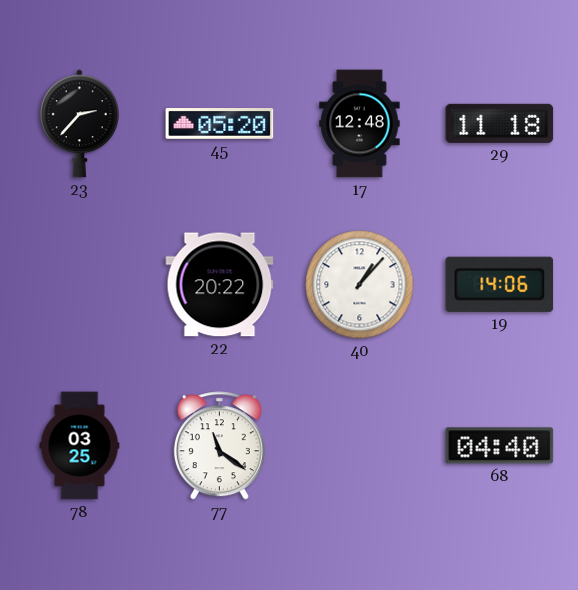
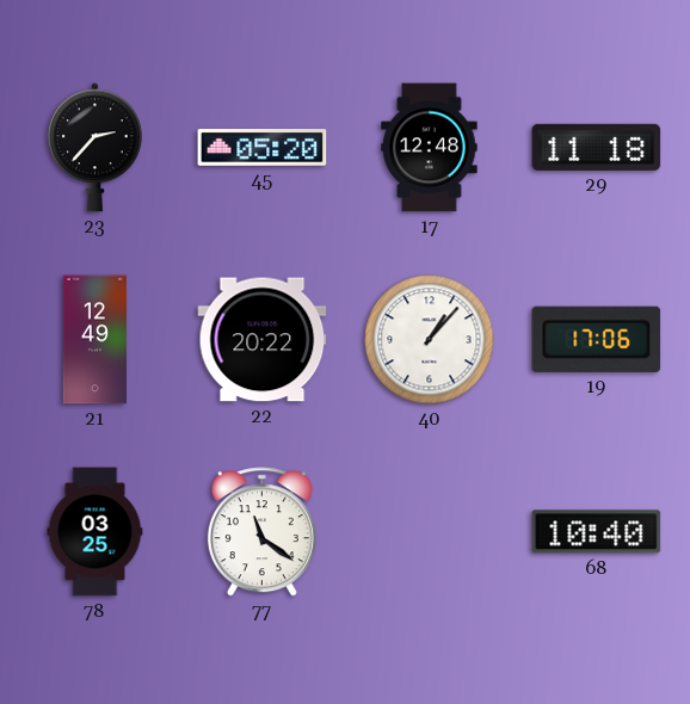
21: none -> 12:49
19: 14:06 -> 17:06
68: 04:40 -> 10:40
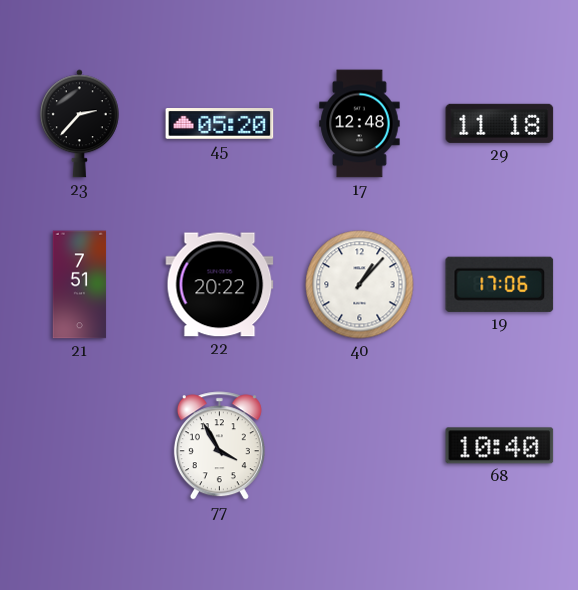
21: 12:49 -> 7:51
78: 03:25 -> none
77: 11:21 -> 3:55
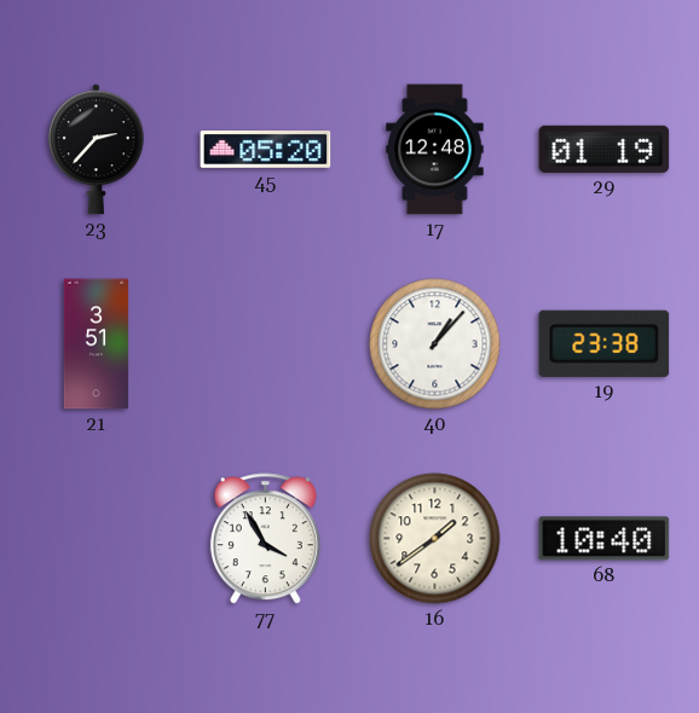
29: 11:18 -> 01:19
21: 7:51 -> 3:51
22: 20:22 -> none
19: 17:06 -> 23:38
16: none -> 1:39
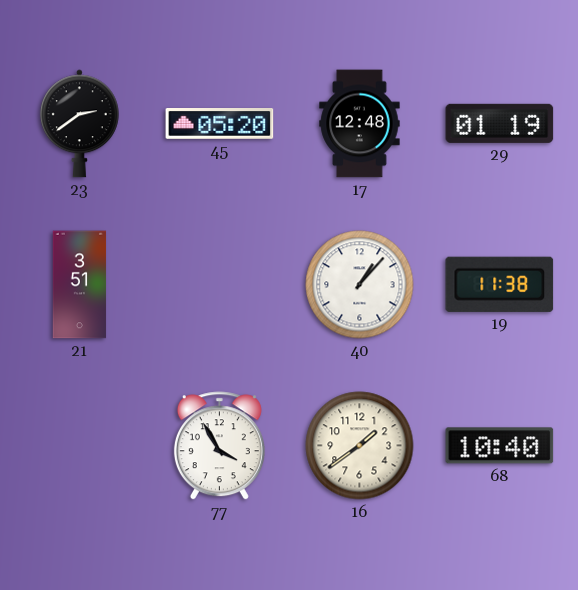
23: 2:37 -> 2:39
19: 23:38 -> 11:38
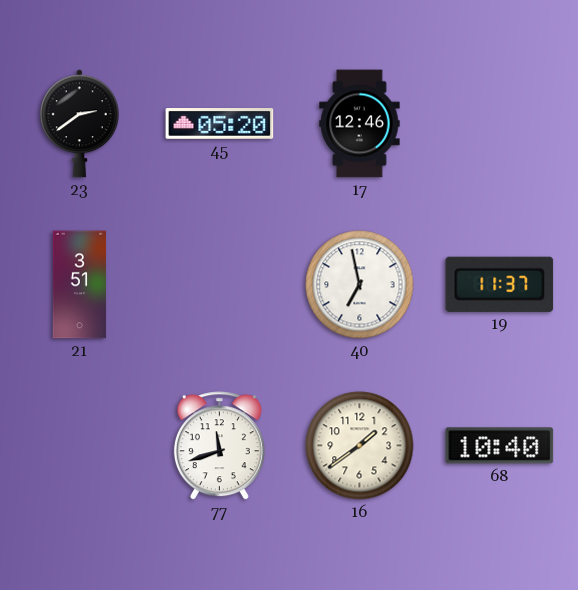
17: 12:48 -> 12:46
29: 01:19 -> none
40: 1:07 -> 6:58
19: 11:38 -> 11:37
77: 3:55 -> 11:42
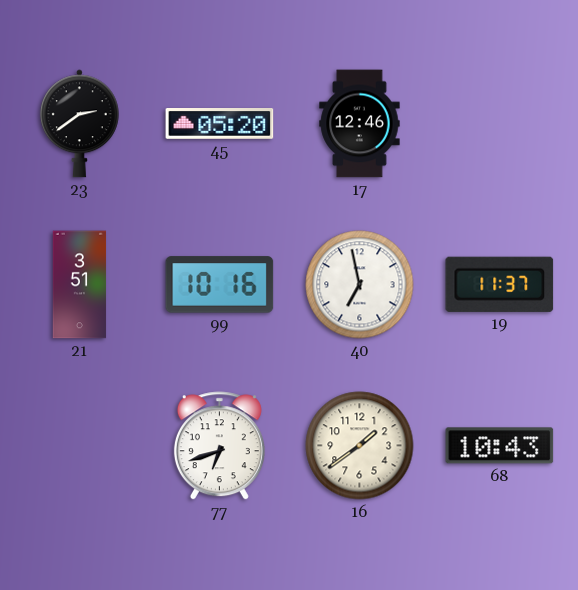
99: none -> 10:16
77: 11:42 -> 6:42
68: 10:40 -> 10:43
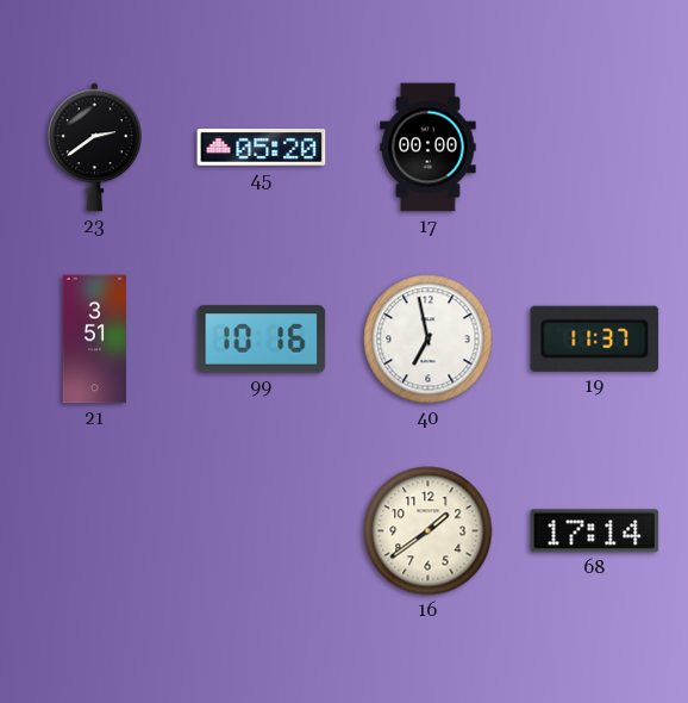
17: 12:46 -> 00:00
77: 6:42 -> none
68: 10:43 -> 17:14
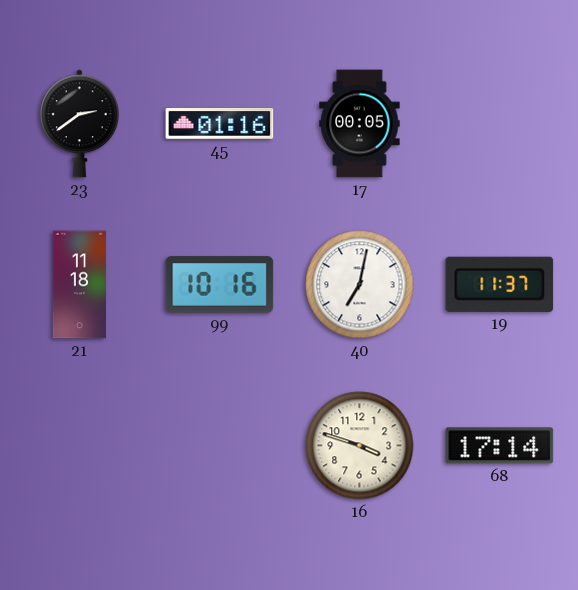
45: 05:20 -> 01:16
17: 00:00 -> 00:05
21: 3:51 -> 11:18
40: 6:58 -> 7:02
16: 1:39 -> 3:48
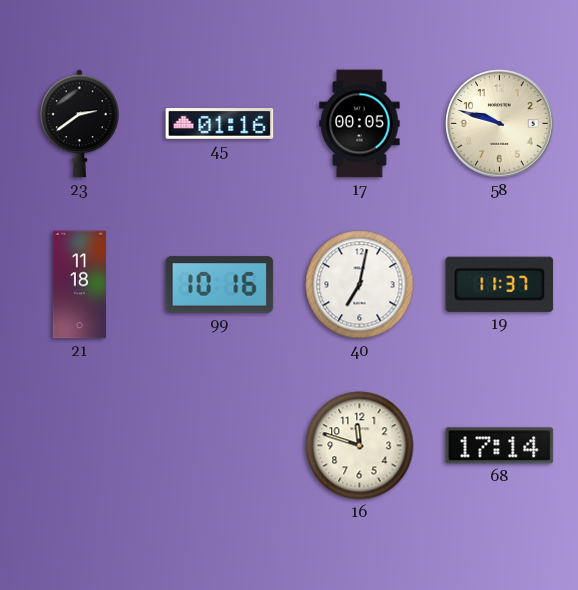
58: none -> 9:48
16: 3:48 -> 11:48
